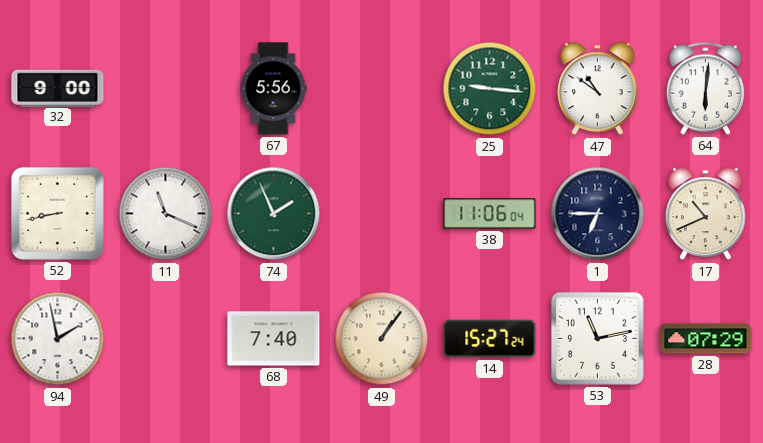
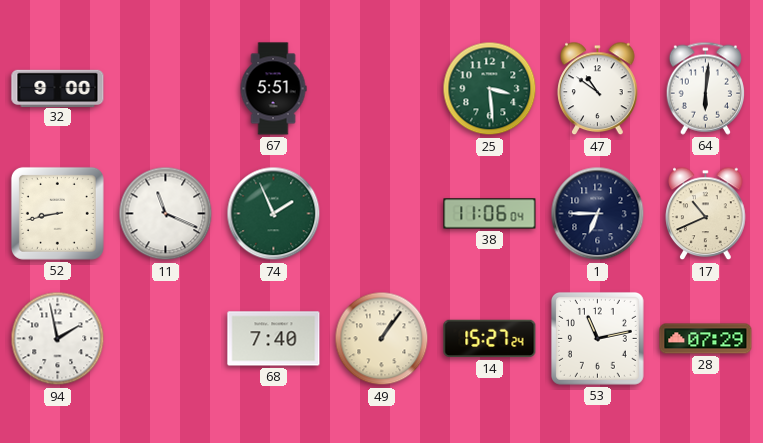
67: 5:56 -> 5:51
25: 9:16 -> 3:29
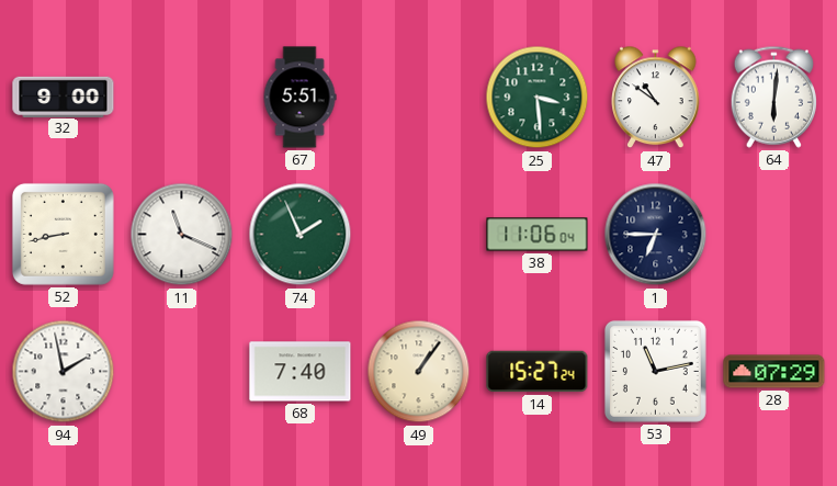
17: 10:41 -> none
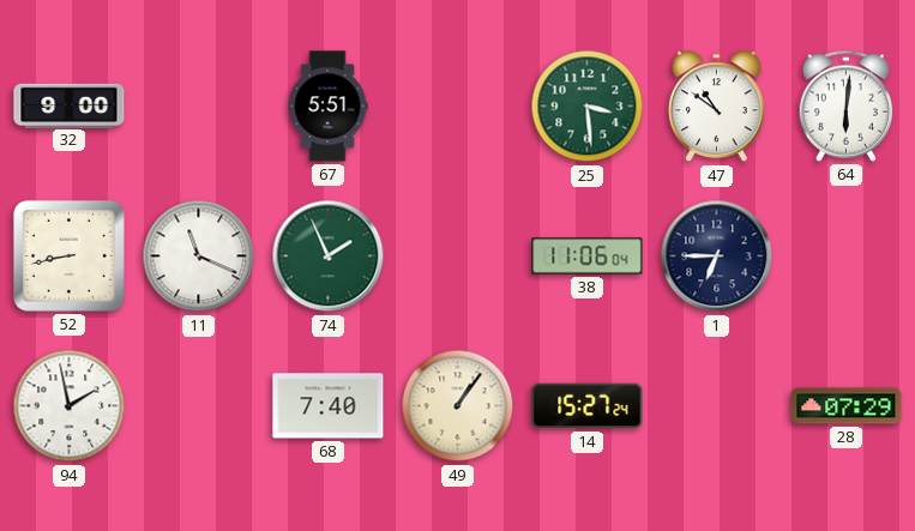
53: 11:13 -> none
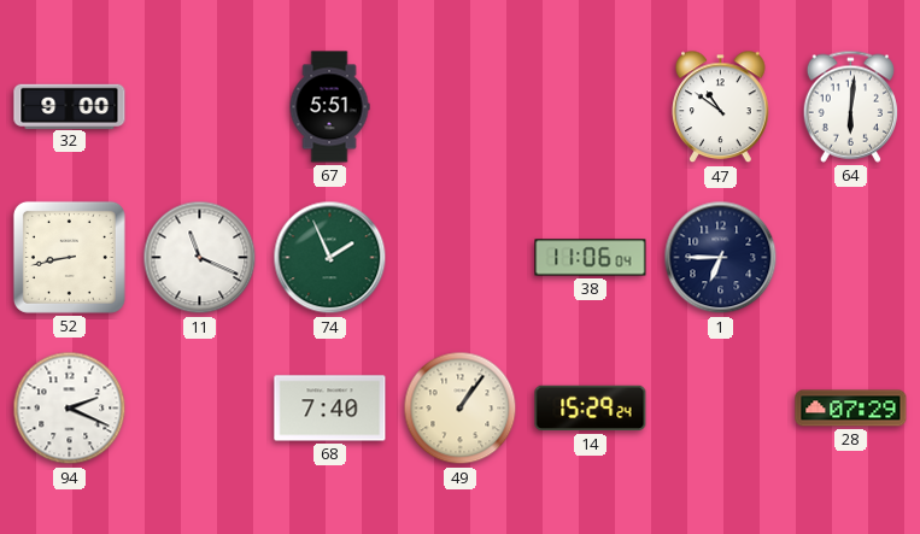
25: 3:29 -> none
94: 1:58 -> 2:19
14: 15:27 -> 15:29
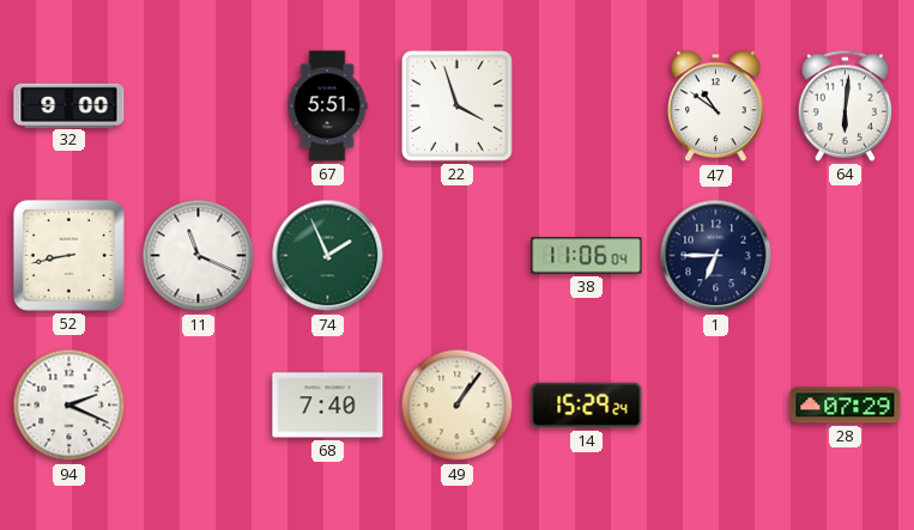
22: none -> 3:57
